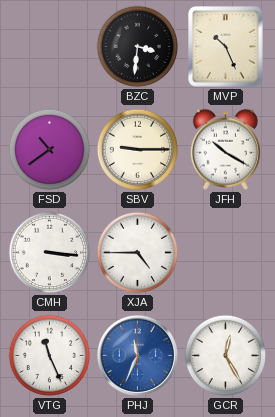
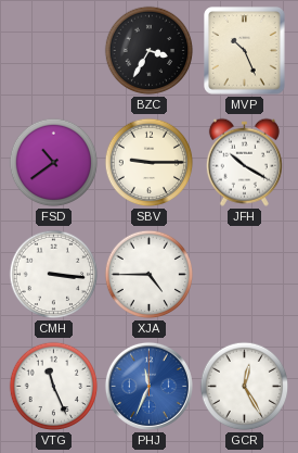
BZC: 3:31 -> 3:35
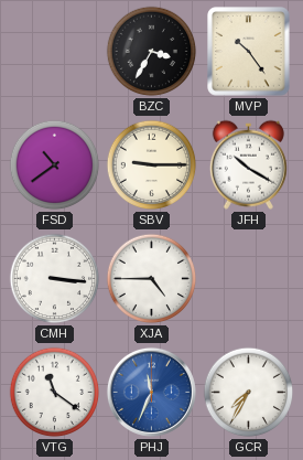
MVP: 10:26 -> 10:24
VTG: 11:26 -> 11:21
GCR: 12:25 -> 7:35
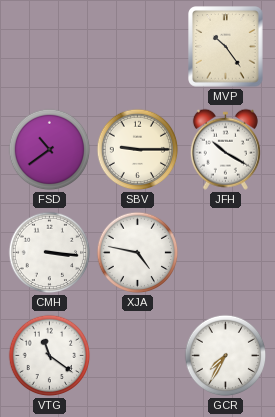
BZC: 3:35 -> none
XJA: 4:45 -> 4:47
PHJ: 11:34 -> none
